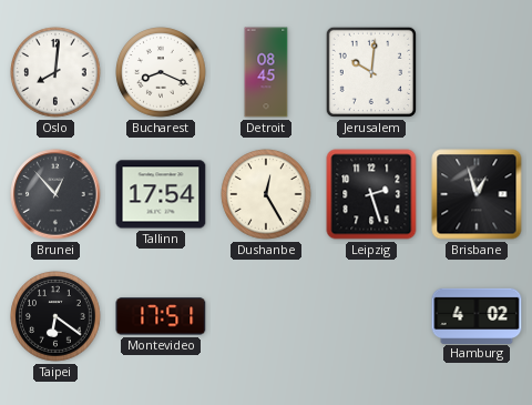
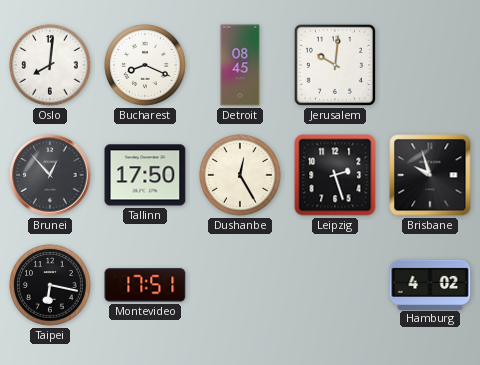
Tallinn: 17:54 -> 17:50
Brisbane: 12:57 -> 9:57
Taipei: 6:21 -> 6:17
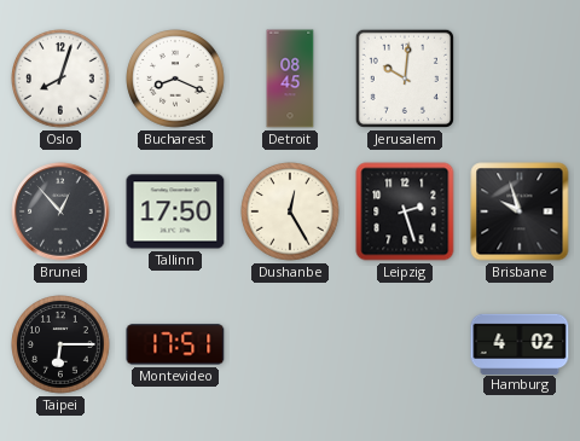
Oslo: 8:01 -> 8:03
Taipei: 6:17 -> 6:15
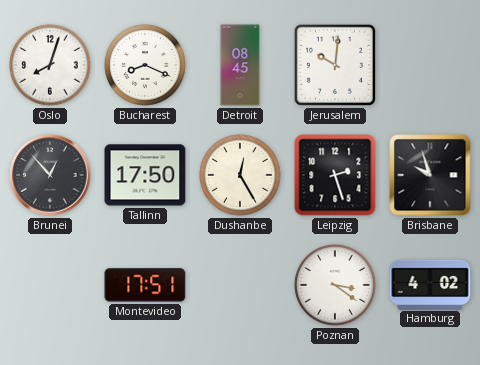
Taipei: 6:15 -> none
Poznan: none -> 3:21
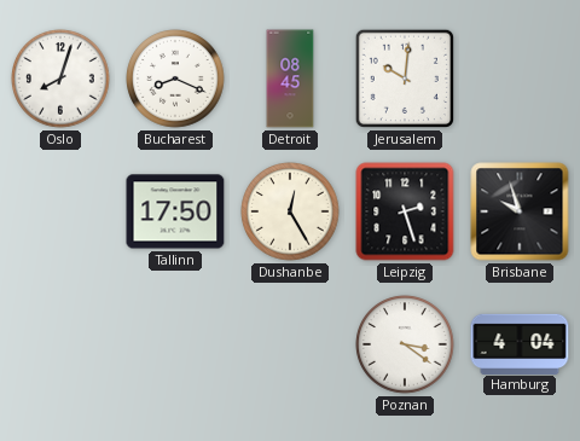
Brunei: 12:53 -> none
Montevideo: 17:51 -> none
Hamburg: 4:02 -> 4:04
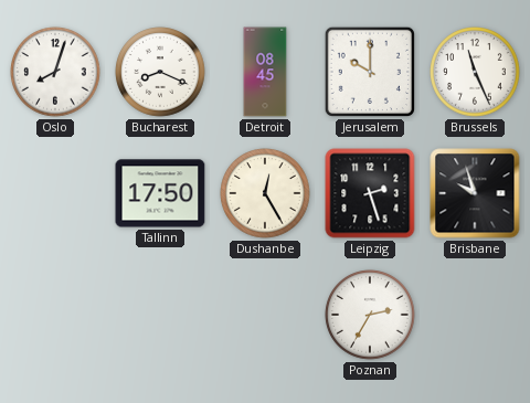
Jerusalem: 10:01 -> 10:00
Brussels: none -> 11:26
Poznan: 3:21 -> 2:35
Hamburg: 4:04 -> none
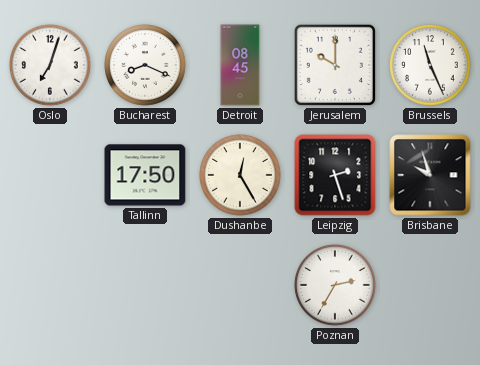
Oslo: 8:03 -> 7:03
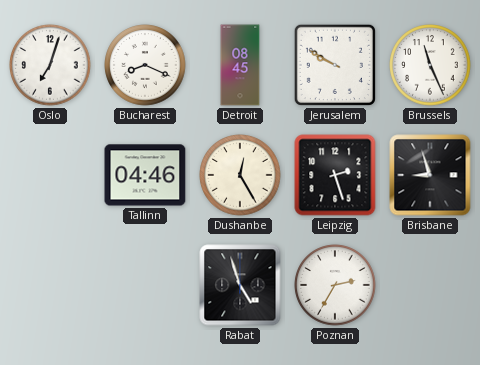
Jerusalem: 10:00 -> 9:50
Tallinn: 17:50 -> 04:46
Brisbane: 9:57 -> 8:57
Rabat: none -> 4:57
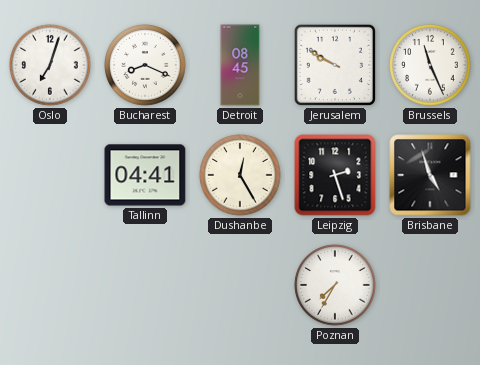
Tallinn: 04:46 -> 04:41
Brisbane: 8:57 -> 4:57
Rabat: 4:57 -> none
Poznan: 2:35 -> 7:35
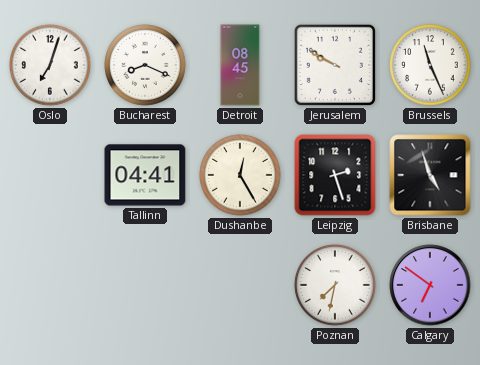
Poznan: 7:35 -> 7:32
Calgary: none -> 6:51
